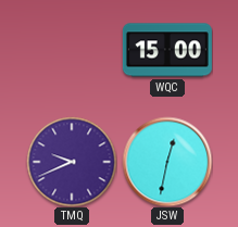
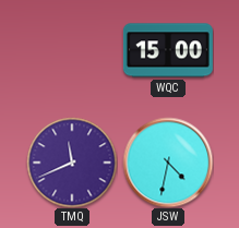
TMQ: 9:41 -> 11:41
JSW: 12:32 -> 4:32
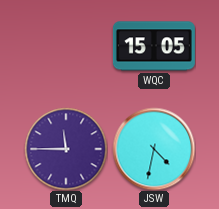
WQC: 15:00 -> 15:05
TMQ: 11:41 -> 11:45
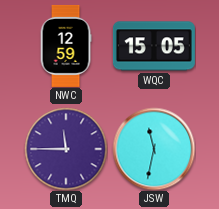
NWC: none -> 12:59
JSW: 4:32 -> 11:32
